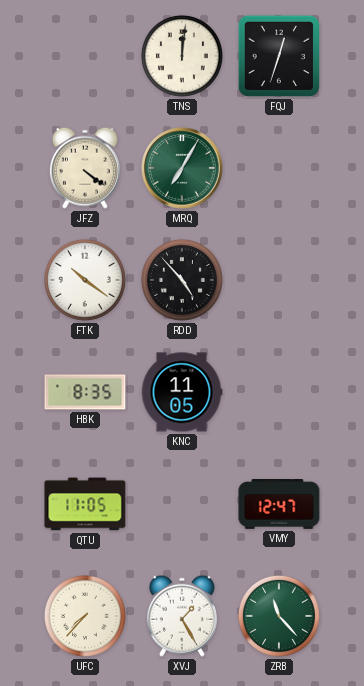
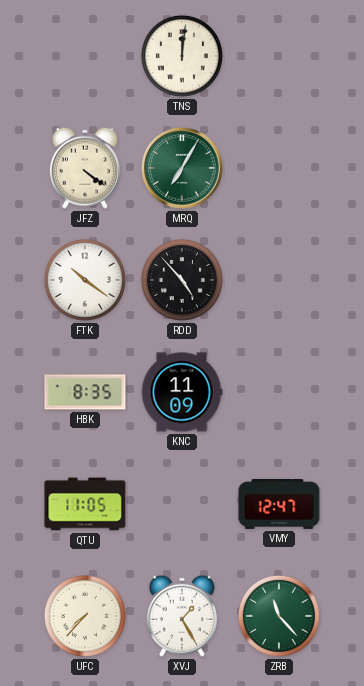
FQJ: 12:33 -> none
KNC: 11:05 -> 11:09
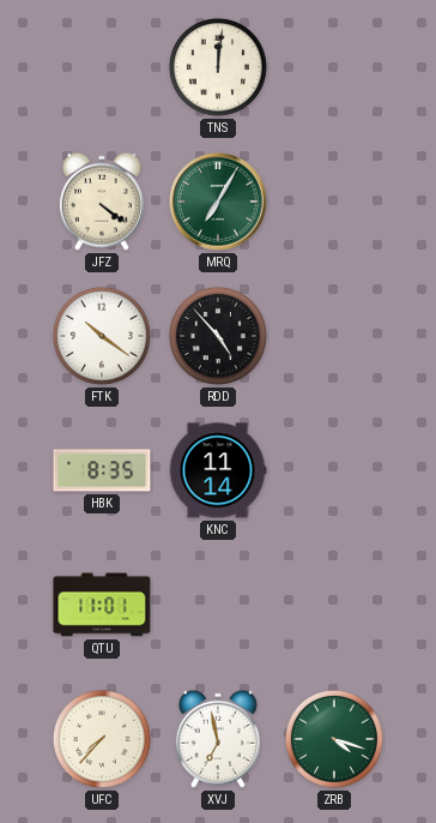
KNC: 11:09 -> 11:14
QTU: 11:05 -> 11:01
VMY: 12:47 -> none
XVJ: 1:25 -> 6:58
ZRB: 11:23 -> 4:18
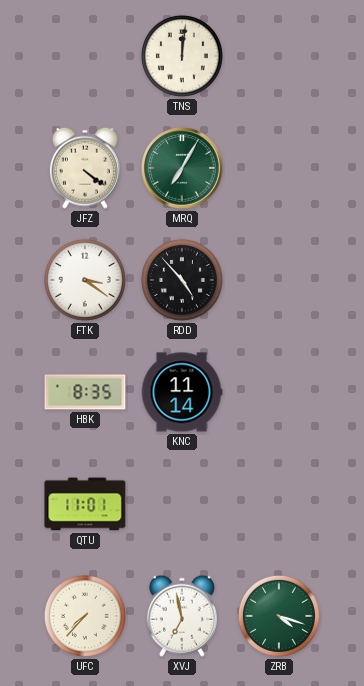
FTK: 10:21 -> 3:21
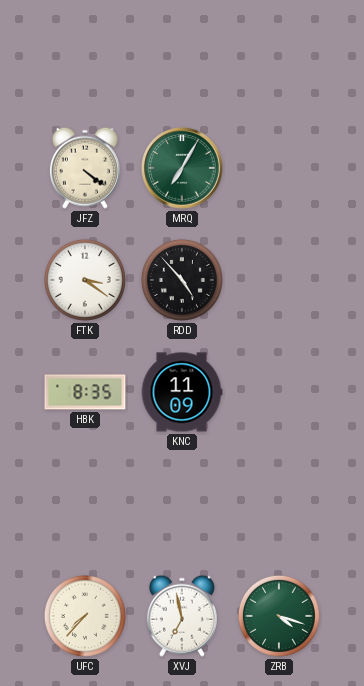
TNS: 12:01 -> none
KNC: 11:14 -> 11:09
QTU: 11:01 -> none
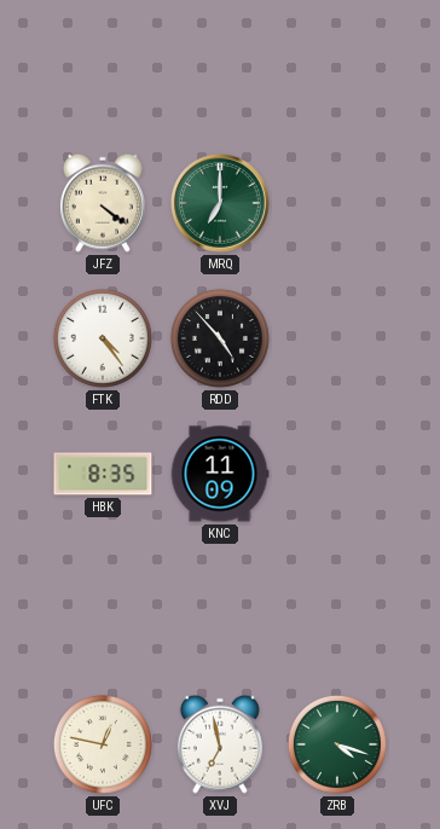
MRQ: 7:05 -> 7:00
FTK: 3:21 -> 4:24
UFC: 7:37 -> 12:47
